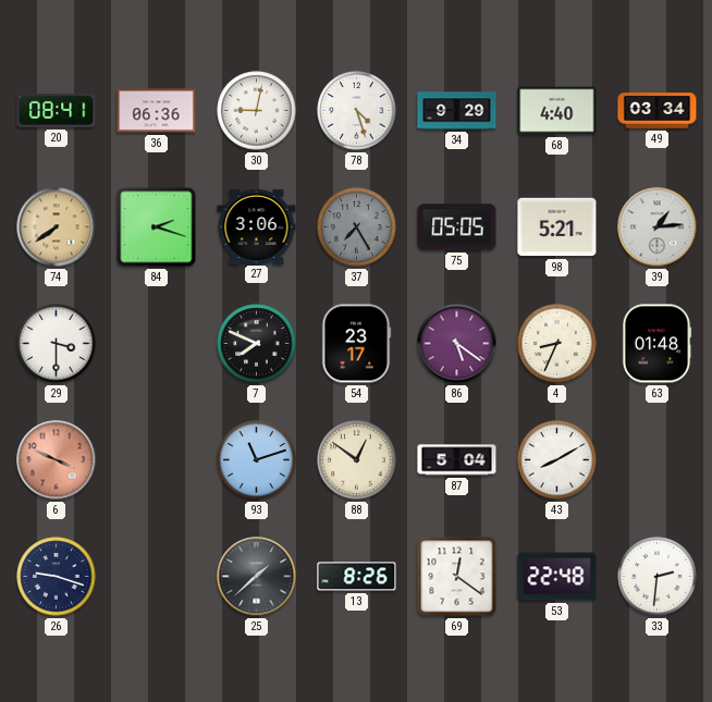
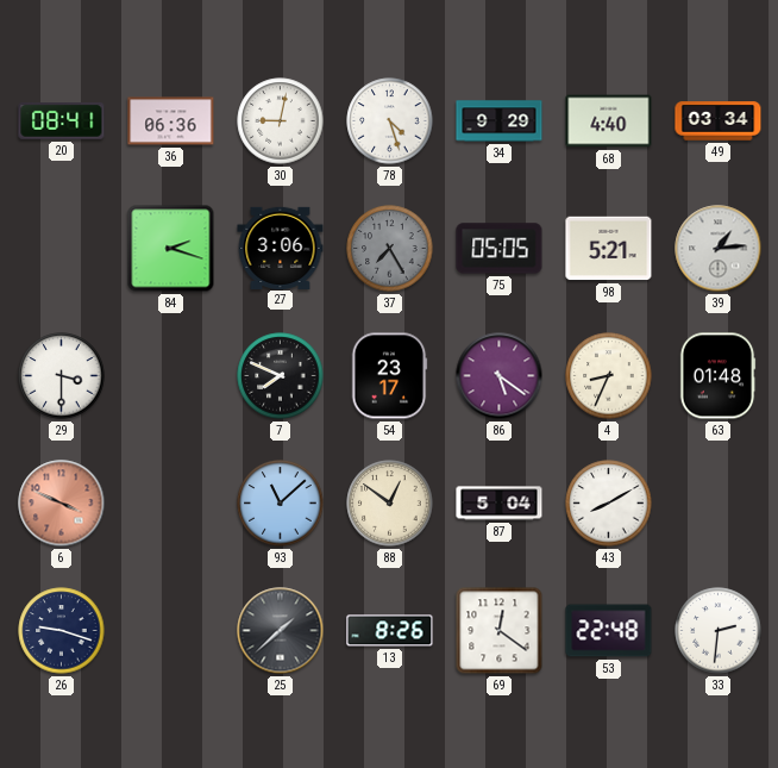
74: 7:39 -> none
93: 11:12 -> 11:08
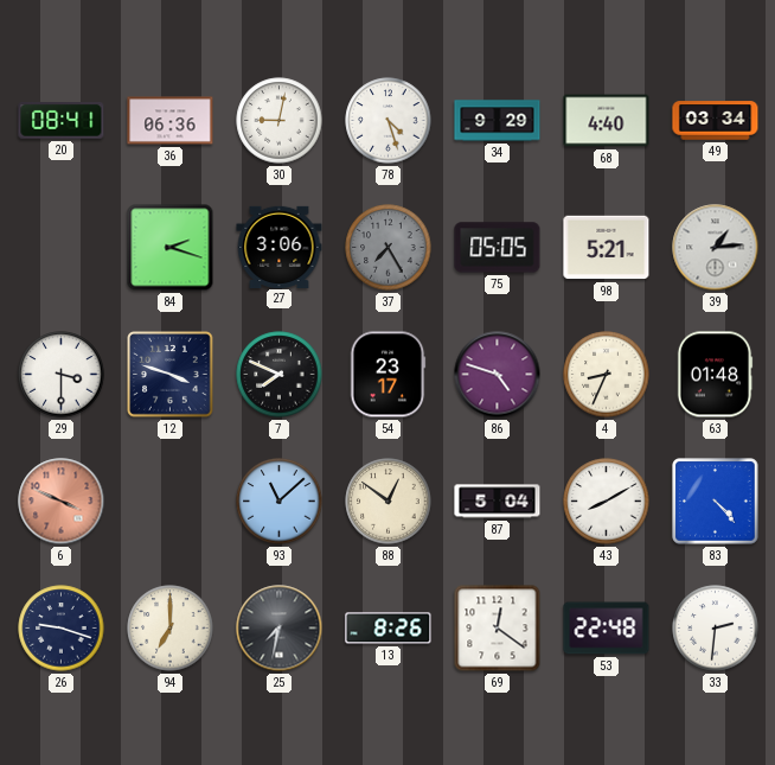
12: none -> 3:48
86: 5:21 -> 4:48
83: none -> 4:23
94: none -> 7:00
25: 1:38 -> 7:32
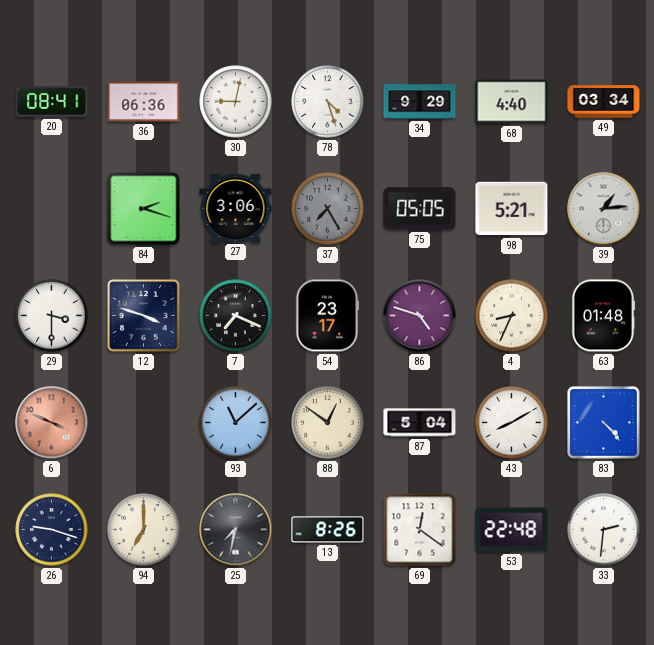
7: 7:49 -> 7:19
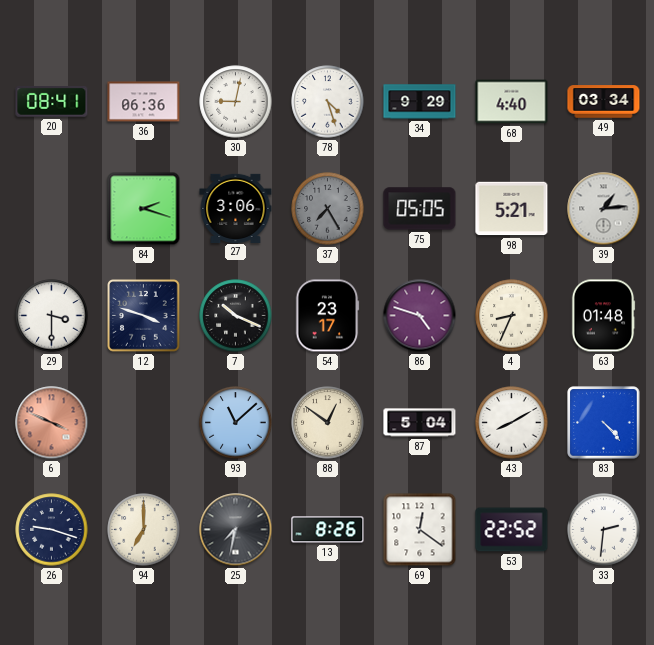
7: 7:19 -> 10:19
53: 22:48 -> 22:52
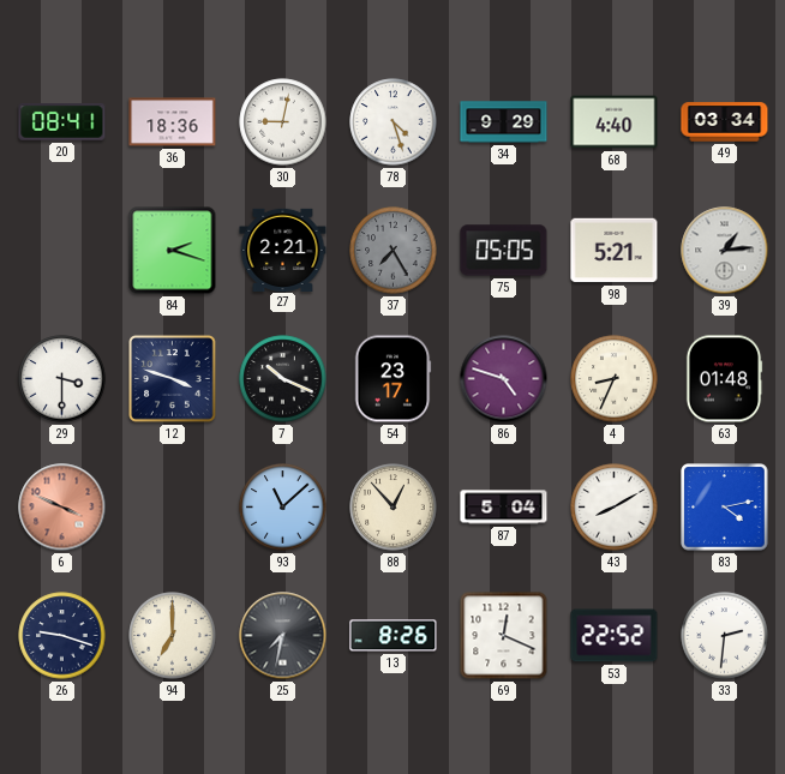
36: 06:36 -> 18:36
27: 3:06 -> 2:21
88: 12:51 -> 12:53
83: 4:23 -> 4:13
69: 12:21 -> 12:19
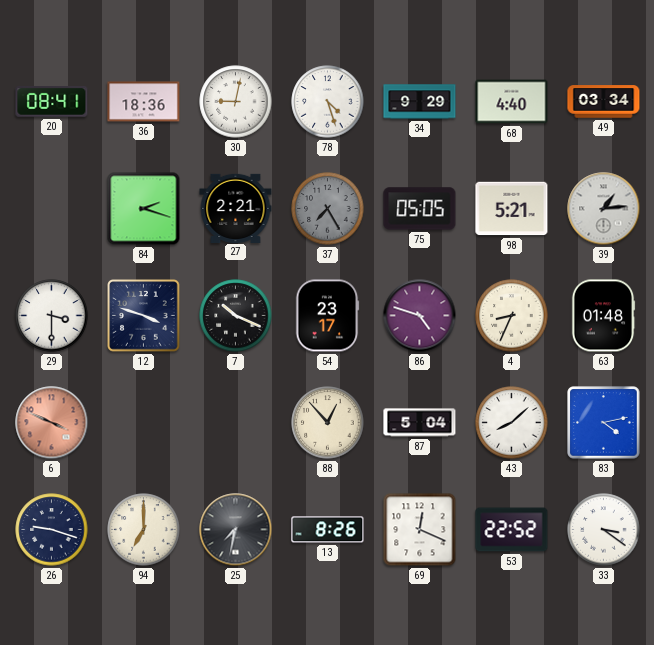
93: 11:08 -> none
43: 8:10 -> 8:08
33: 2:31 -> 3:21
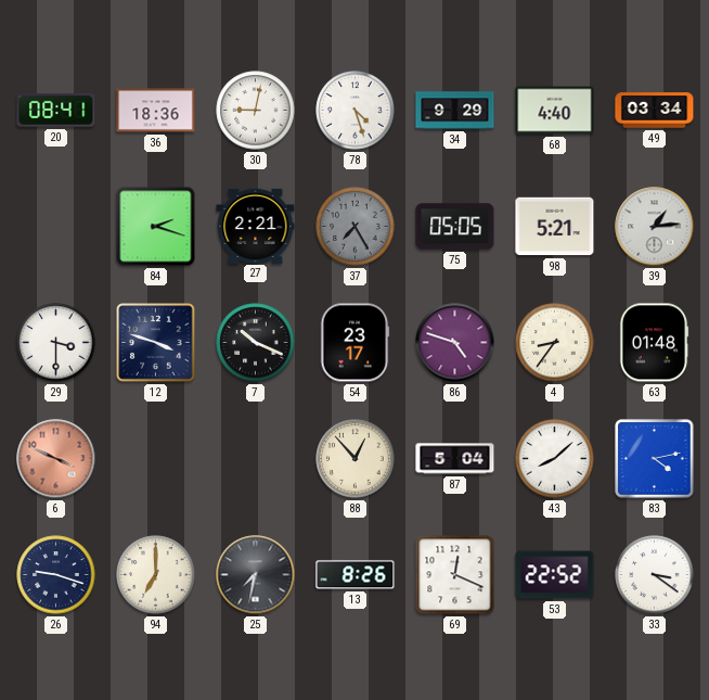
4: 8:34 -> 8:36
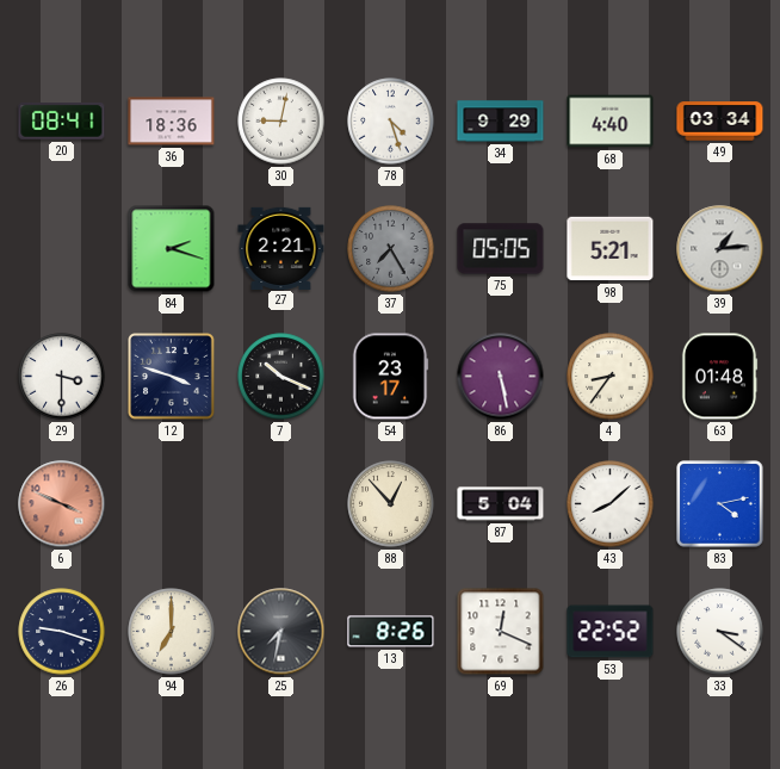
86: 4:48 -> 5:28
